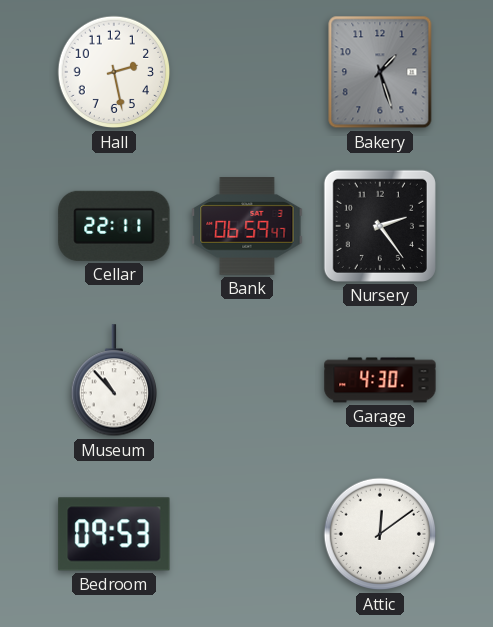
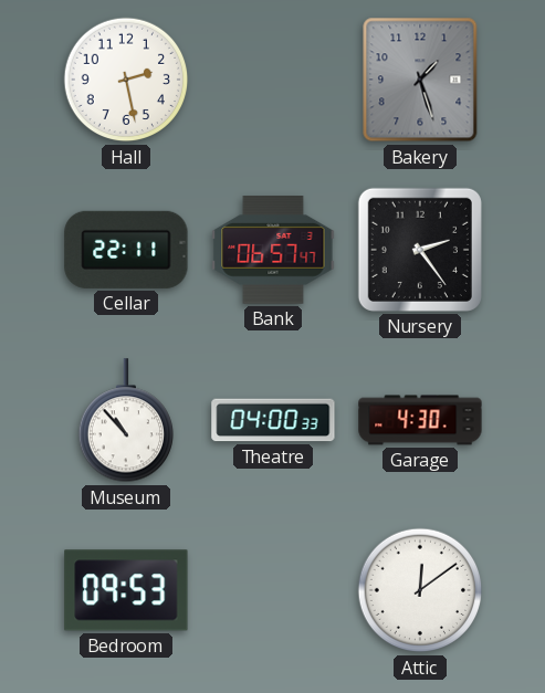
Bank: 06:59 -> 06:57
Theatre: none -> 04:00
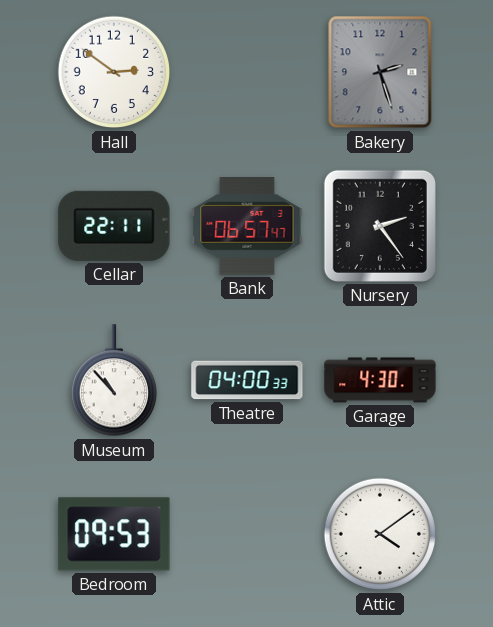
Hall: 2:28 -> 2:51
Bakery: 1:27 -> 2:27
Attic: 12:09 -> 4:09
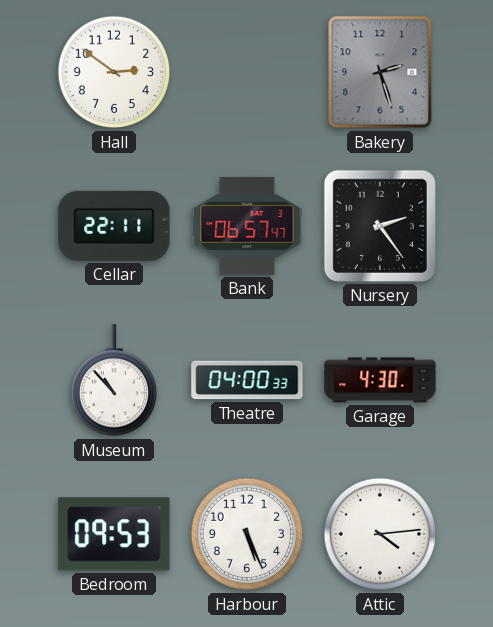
Harbour: none -> 5:26
Attic: 4:09 -> 4:14
